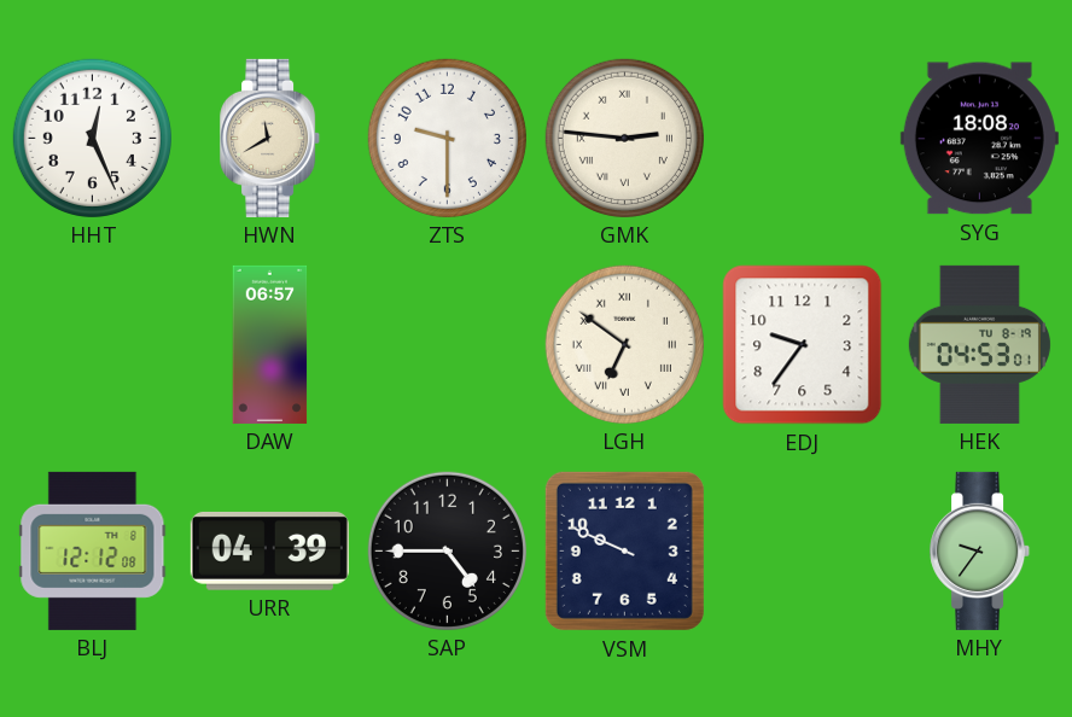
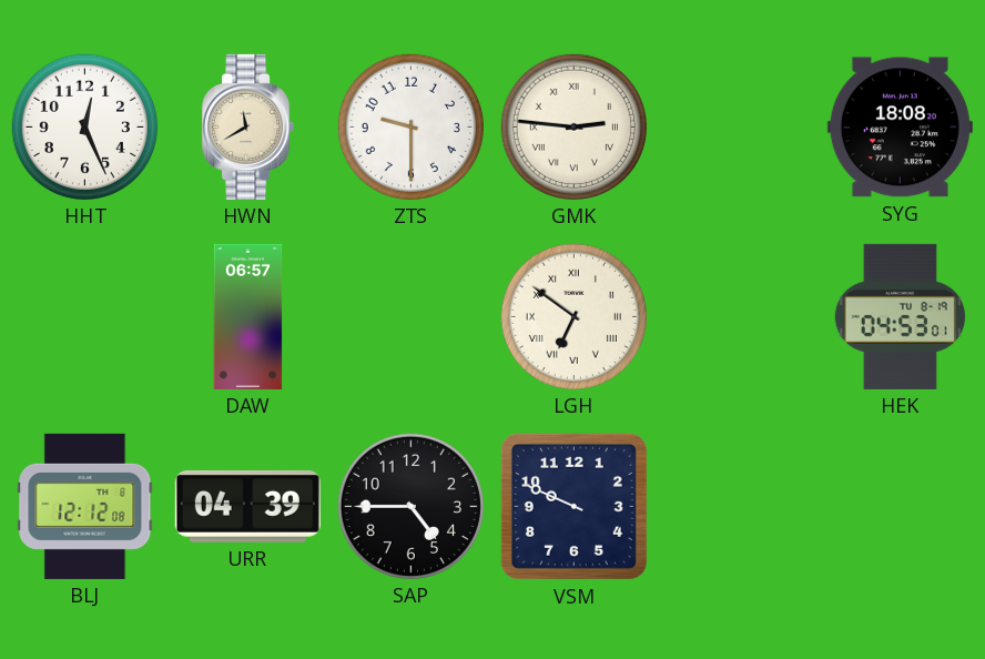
EDJ: 9:36 -> none
MHY: 9:36 -> none
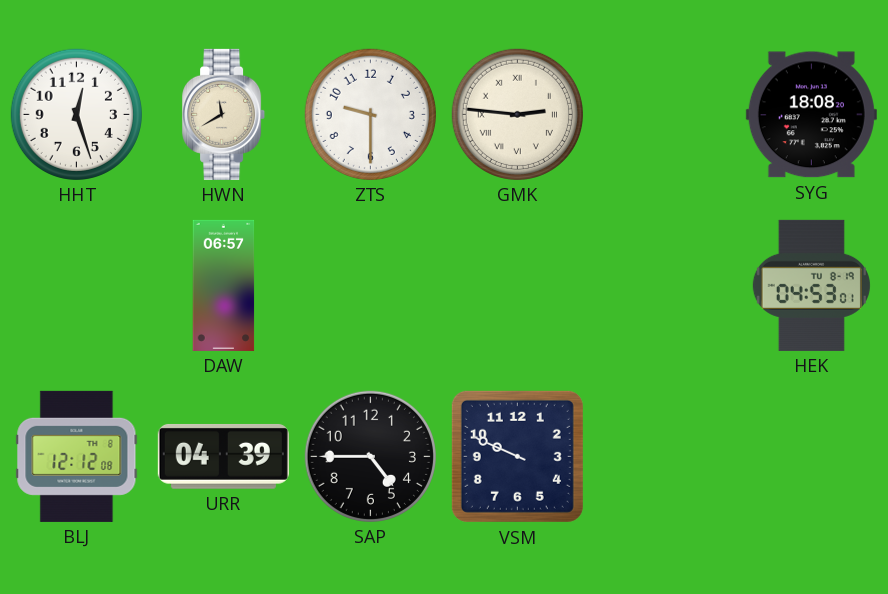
HHT: 12:26 -> 12:27
LGH: 6:51 -> none
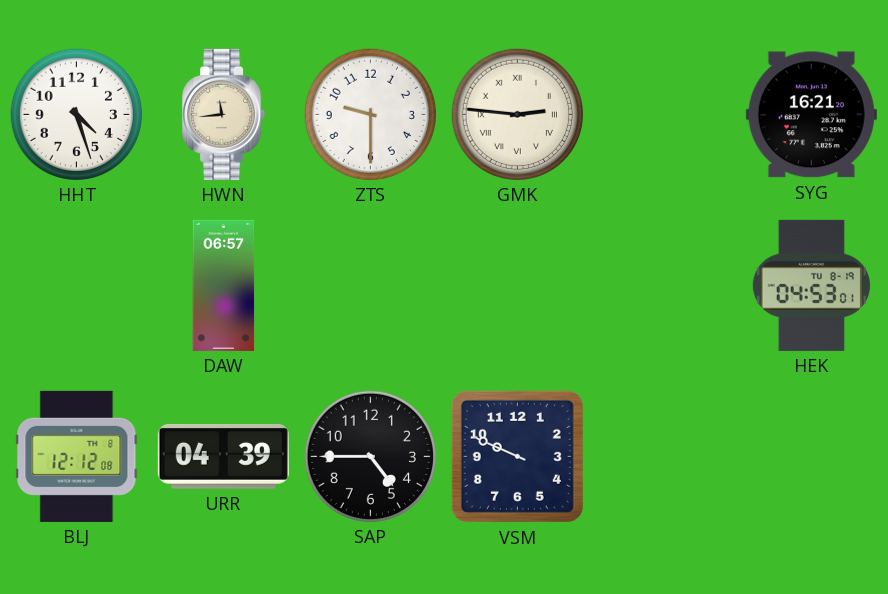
HHT: 12:27 -> 4:27
HWN: 11:40 -> 11:44
SYG: 18:08 -> 16:21
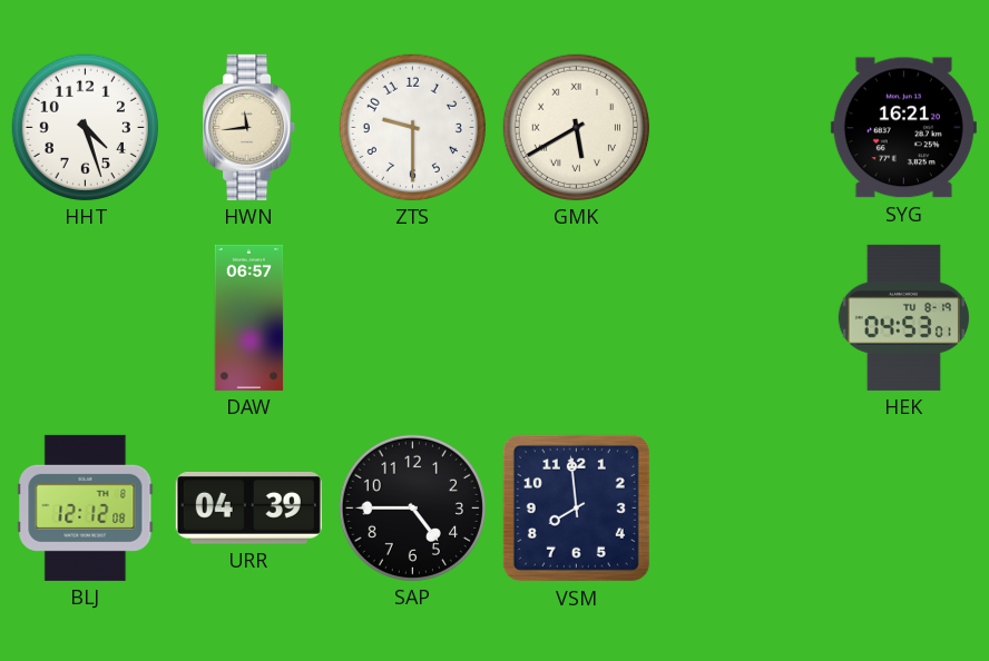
GMK: 2:46 -> 5:40
VSM: 9:49 -> 7:59
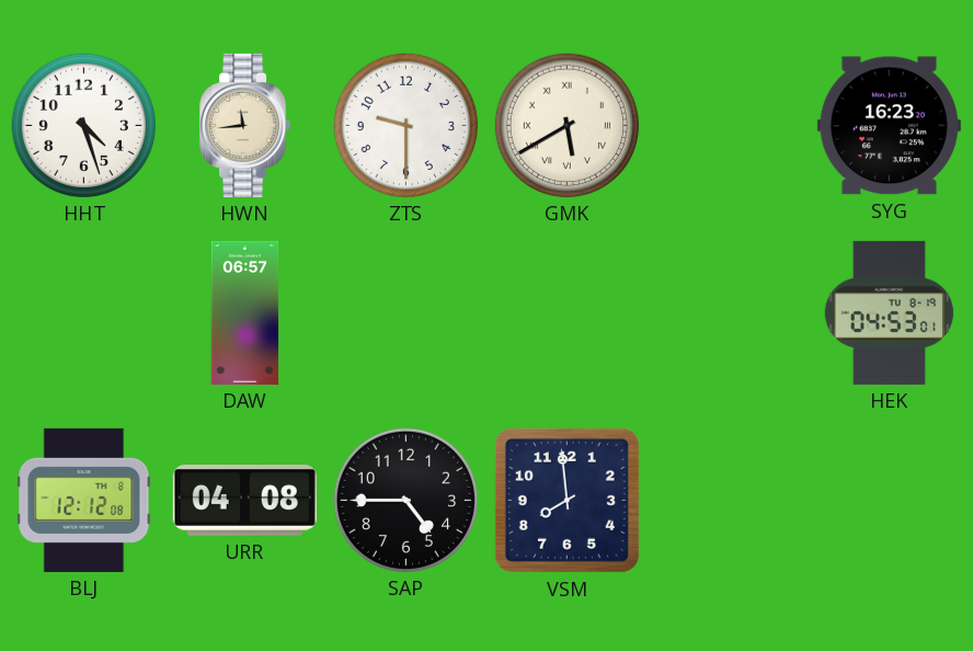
SYG: 16:21 -> 16:23
URR: 04:39 -> 04:08
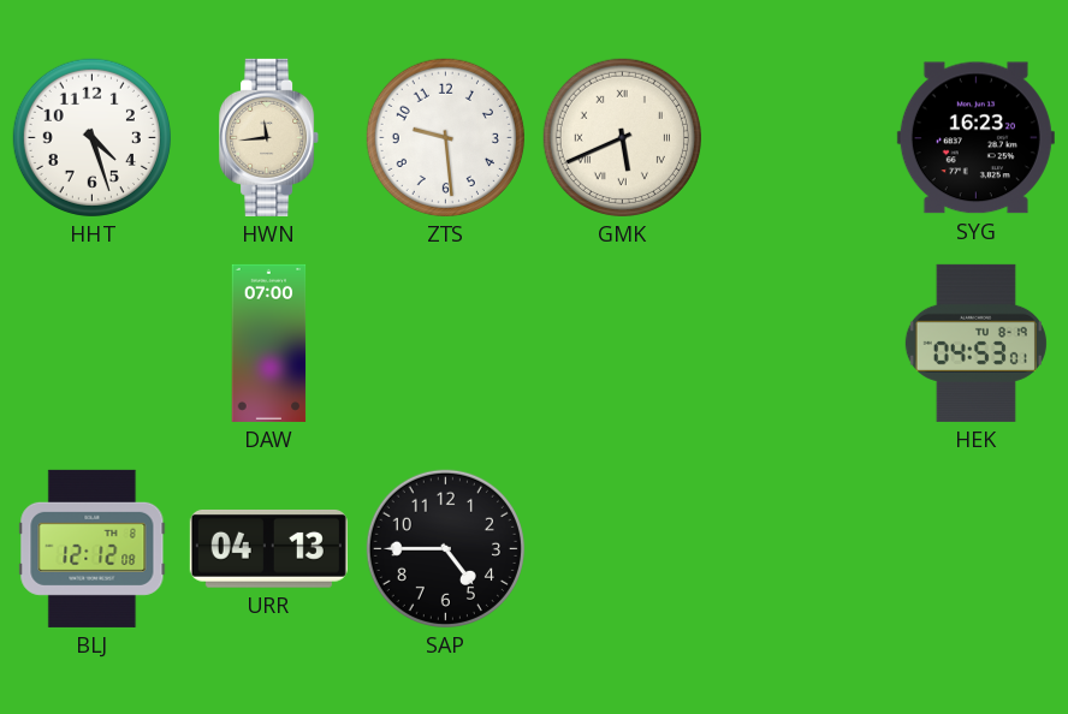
ZTS: 9:30 -> 9:29
GMK: 5:40 -> 5:41
DAW: 06:57 -> 07:00
URR: 04:08 -> 04:13
VSM: 7:59 -> none
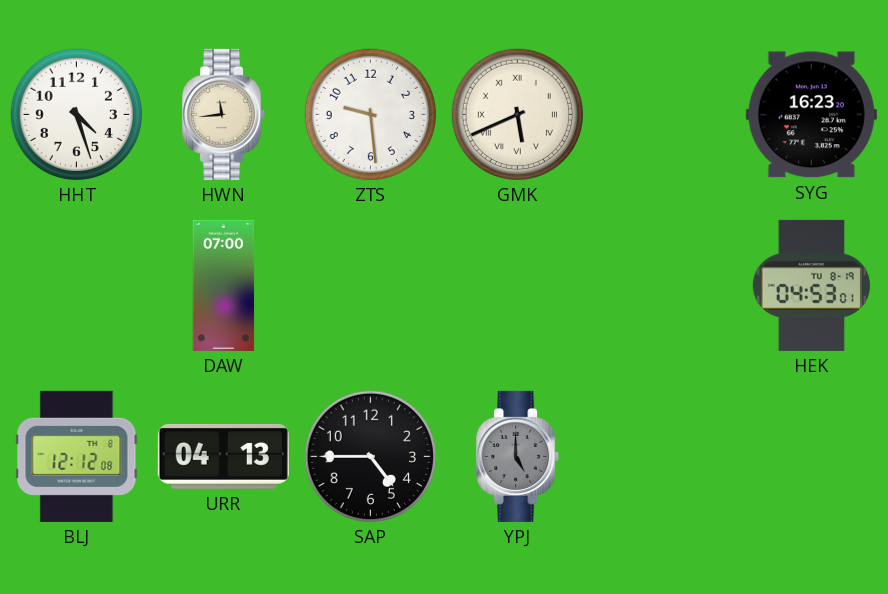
YPJ: none -> 5:00
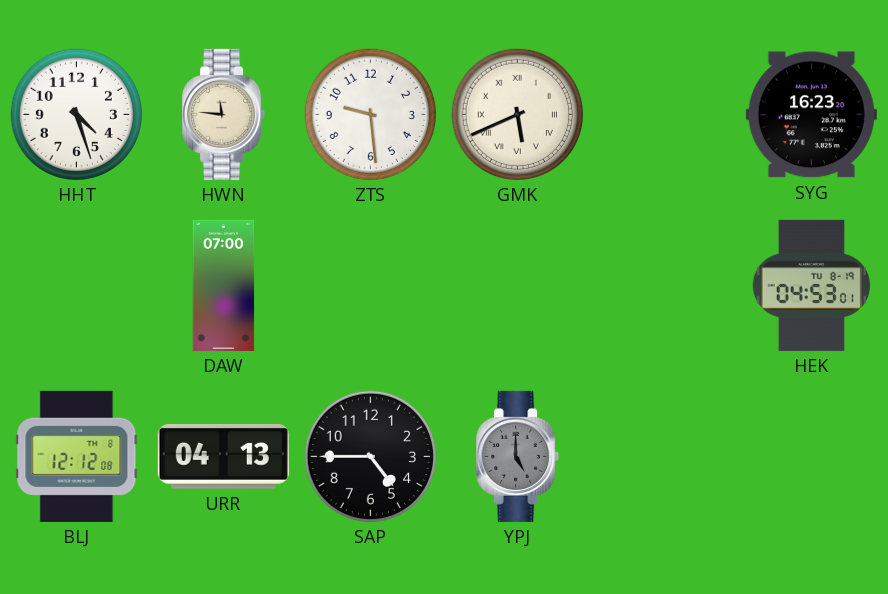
HWN: 11:44 -> 11:46
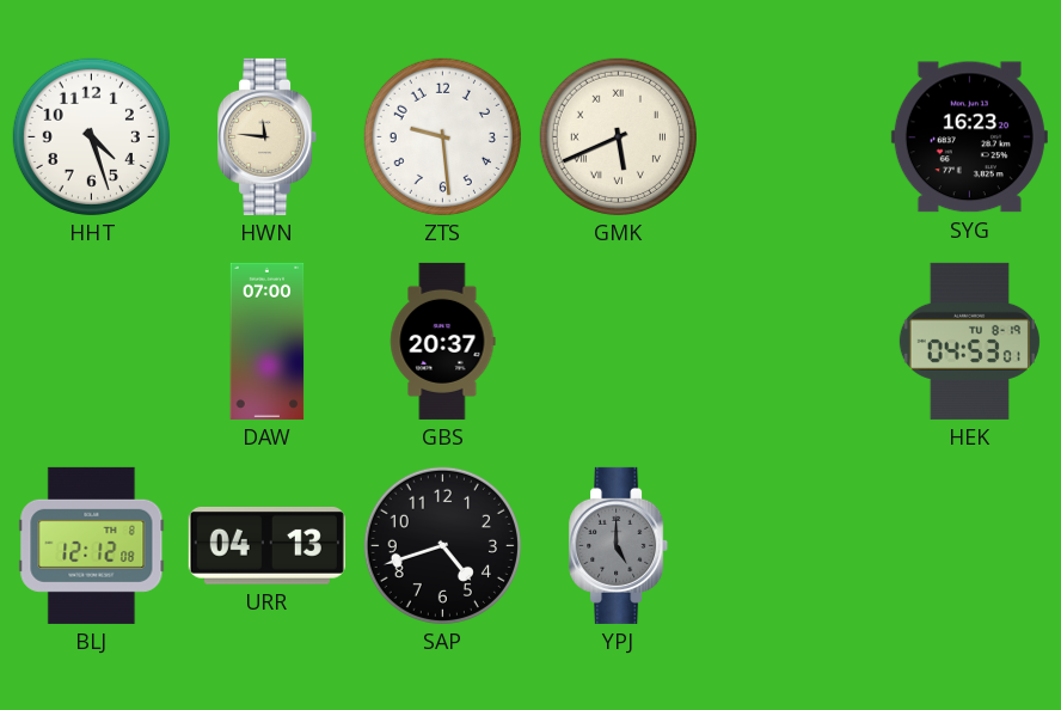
GBS: none -> 20:37
SAP: 4:45 -> 4:42
